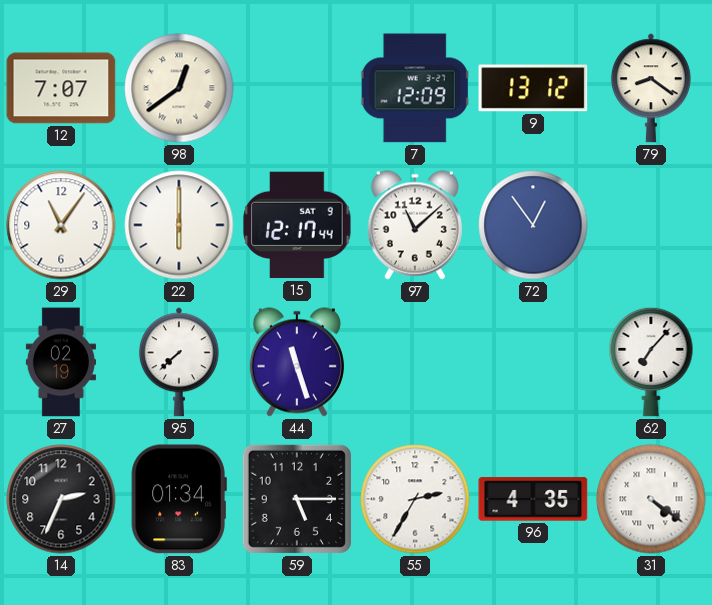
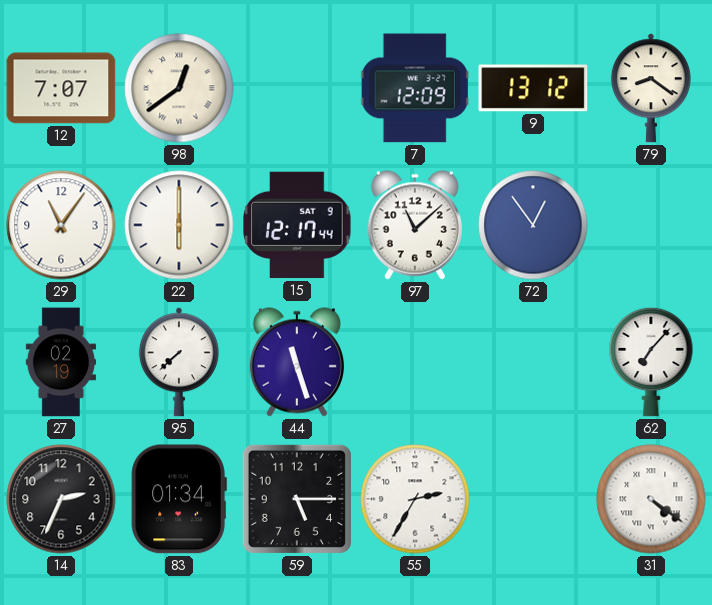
96: 4:35 -> none
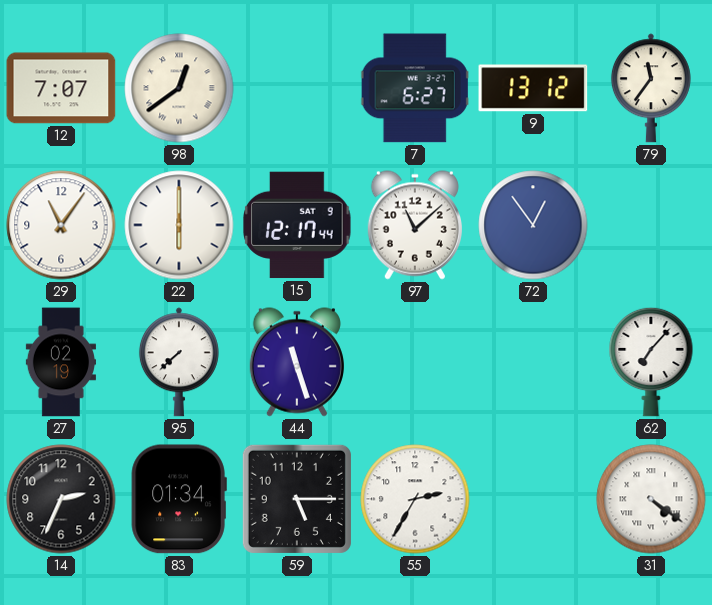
7: 12:09 -> 6:27
79: 8:21 -> 11:36
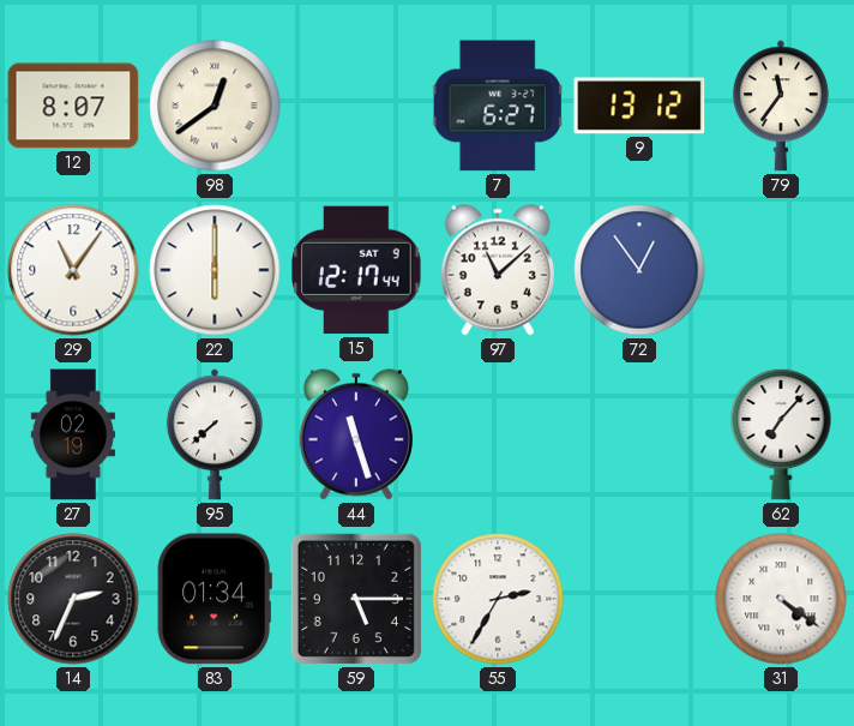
12: 7:07 -> 8:07
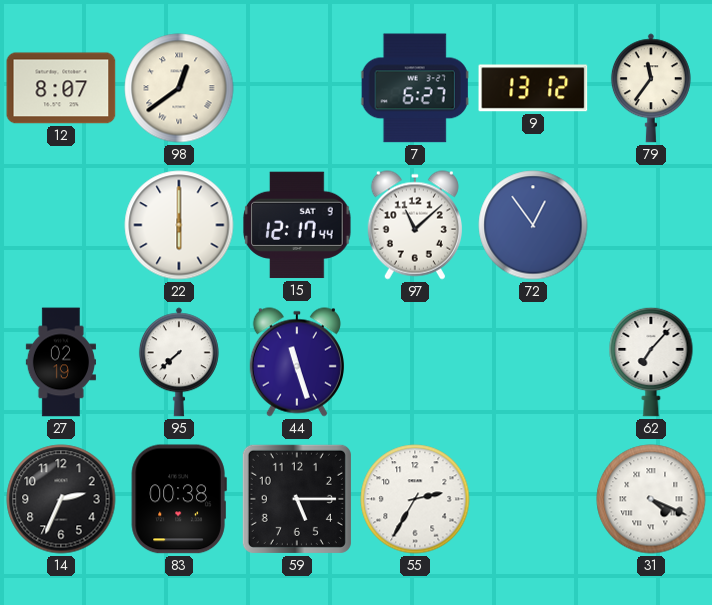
29: 11:06 -> none
83: 01:34 -> 00:38
31: 4:21 -> 4:19
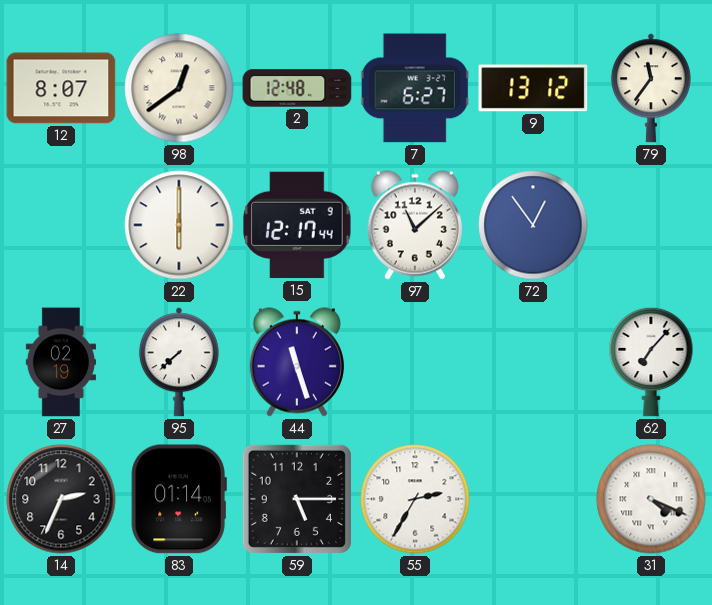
2: none -> 12:48
83: 00:38 -> 01:14
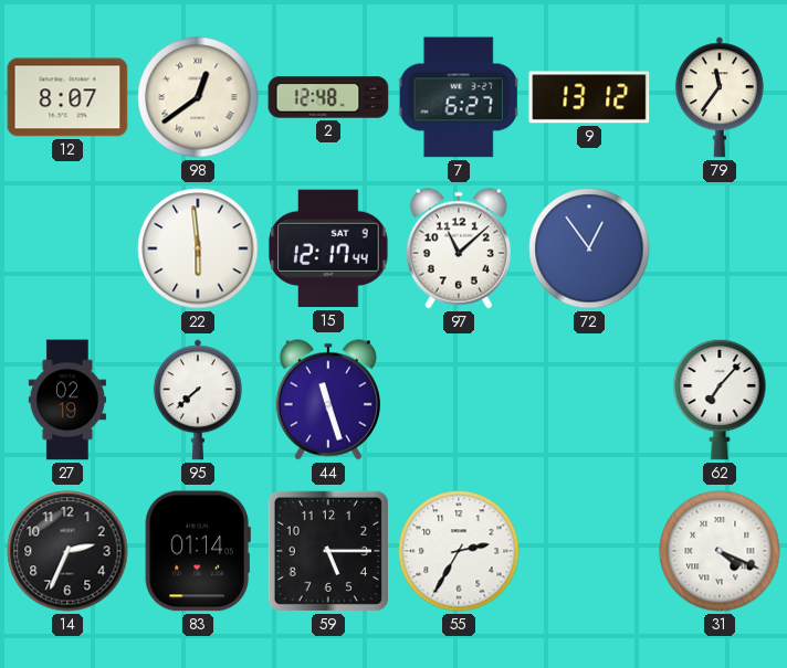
22: 6:00 -> 5:59
